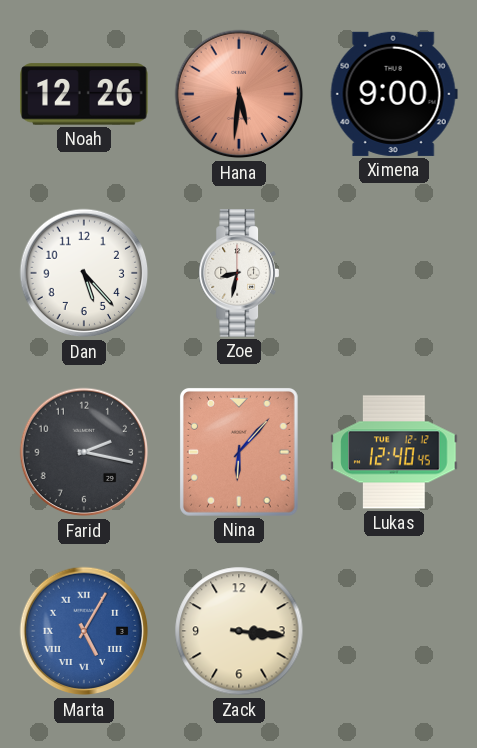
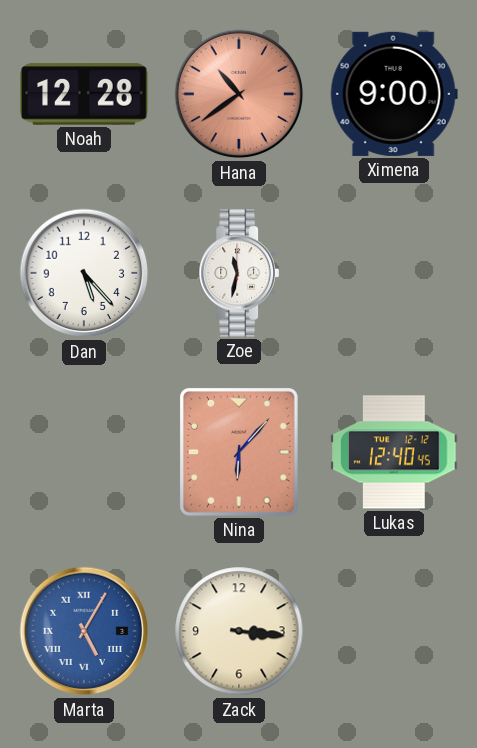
Noah: 12:26 -> 12:28
Hana: 5:31 -> 10:39
Zoe: 8:32 -> 11:32
Farid: 2:17 -> none
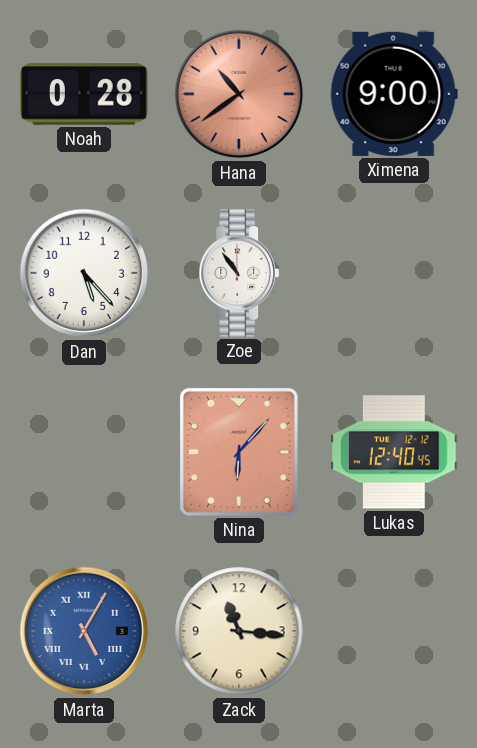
Noah: 12:28 -> 0:28
Zoe: 11:32 -> 10:54
Zack: 3:16 -> 11:16
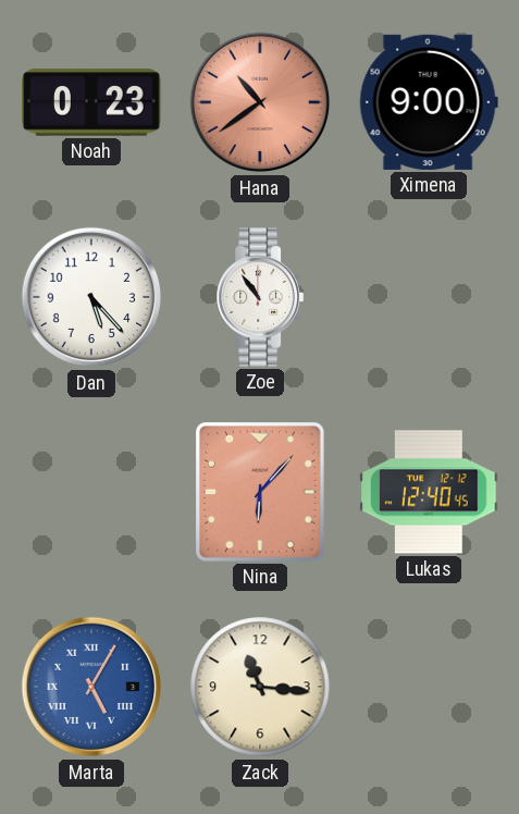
Noah: 0:28 -> 0:23
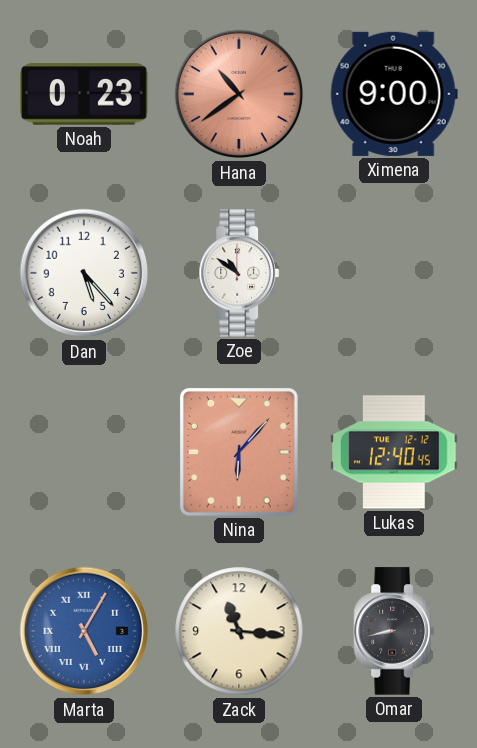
Zoe: 10:54 -> 10:51
Omar: none -> 8:43
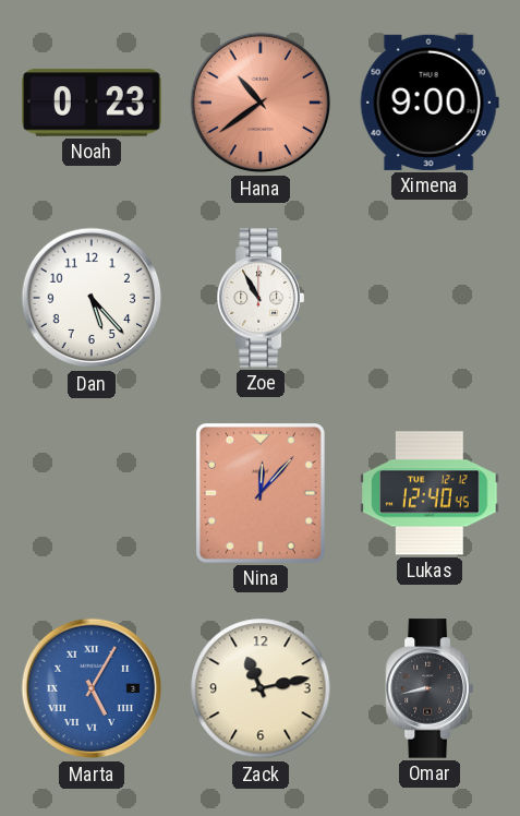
Zoe: 10:51 -> 10:55
Nina: 6:07 -> 12:07
Zack: 11:16 -> 11:13
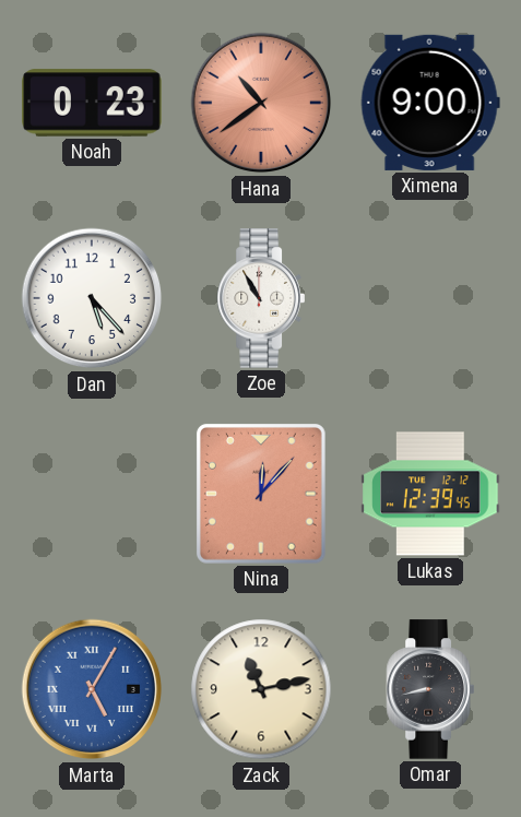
Lukas: 12:40 -> 12:39
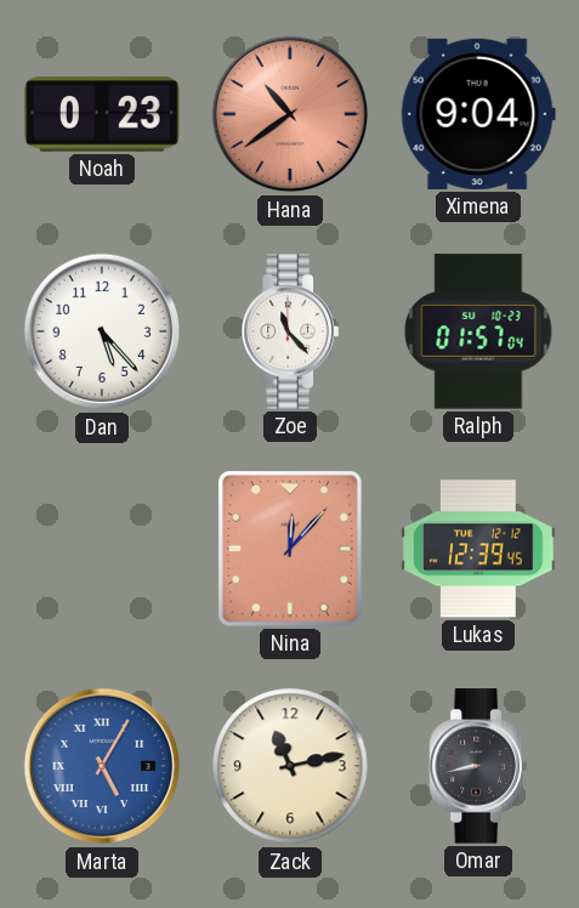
Ximena: 9:00 -> 9:04
Zoe: 10:55 -> 11:23
Ralph: none -> 01:57
